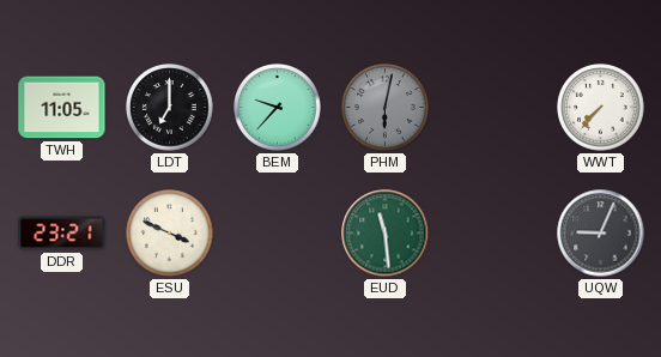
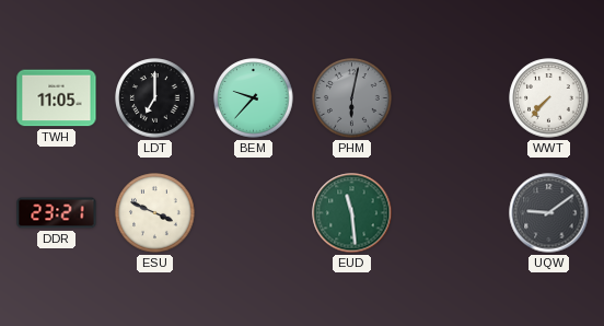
UQW: 9:04 -> 9:09
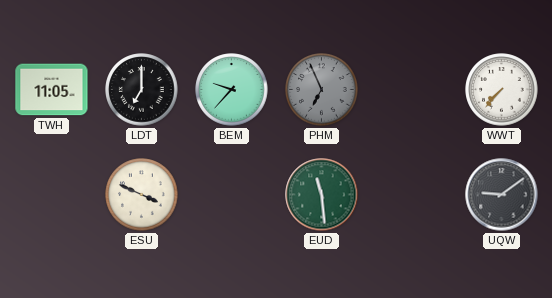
PHM: 6:02 -> 6:56
DDR: 23:21 -> none
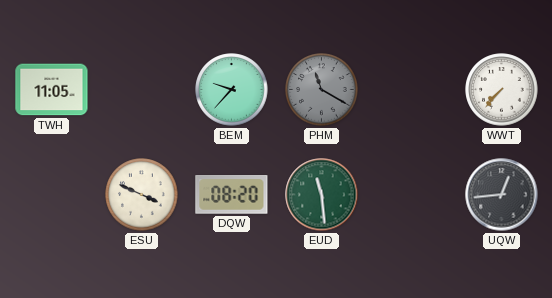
LDT: 7:00 -> none
PHM: 6:56 -> 11:20
DQW: none -> 08:20
UQW: 9:09 -> 12:44
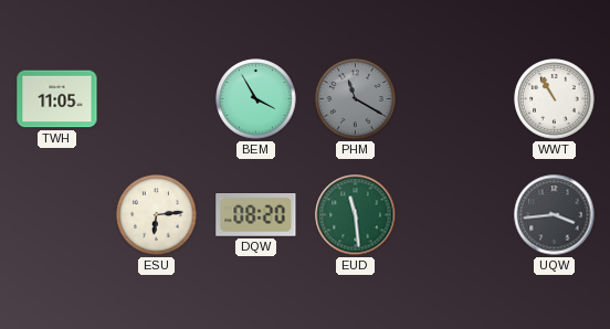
BEM: 9:37 -> 3:55
WWT: 7:37 -> 10:55
ESU: 3:49 -> 6:14
UQW: 12:44 -> 3:44
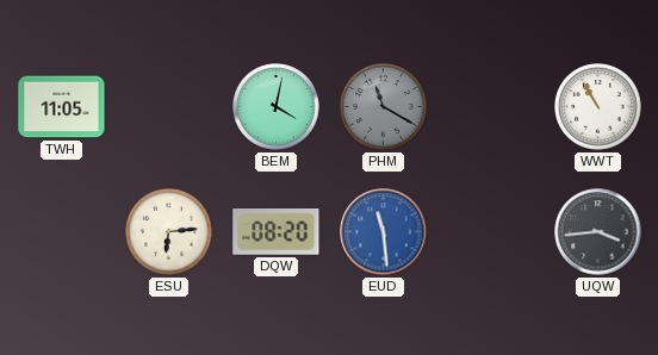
BEM: 3:55 -> 4:02
EUD dial: green -> blue
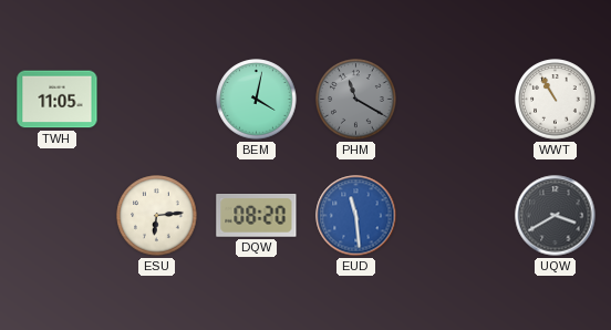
UQW: 3:44 -> 3:40
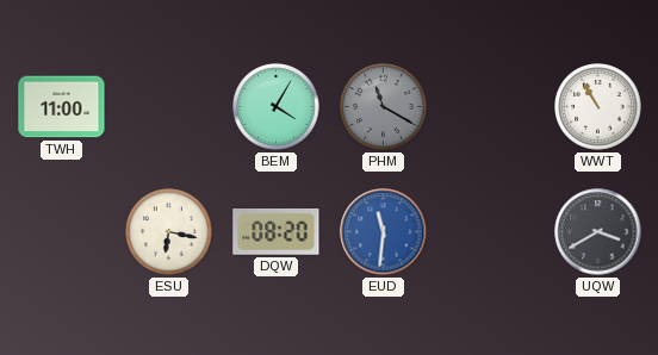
TWH: 11:05 -> 11:00
BEM: 4:02 -> 4:05
ESU: 6:14 -> 6:17
EUD: 11:29 -> 11:31
